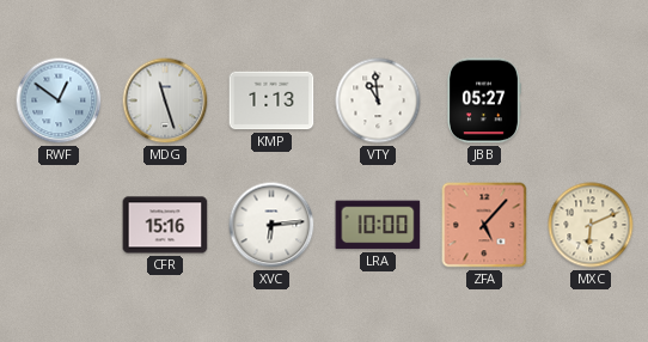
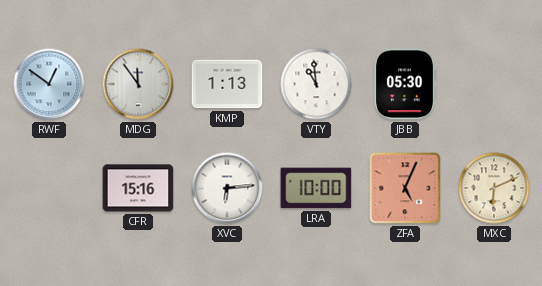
MDG: 11:27 -> 11:54
JBB: 05:27 -> 05:30
ZFA: 5:07 -> 5:04
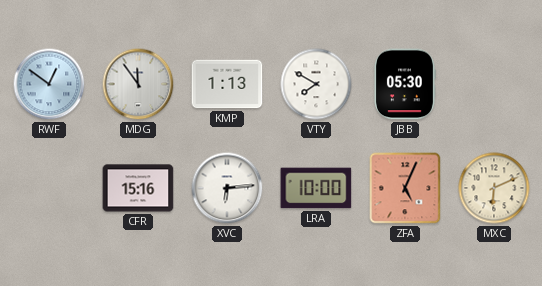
VTY: 10:59 -> 7:50
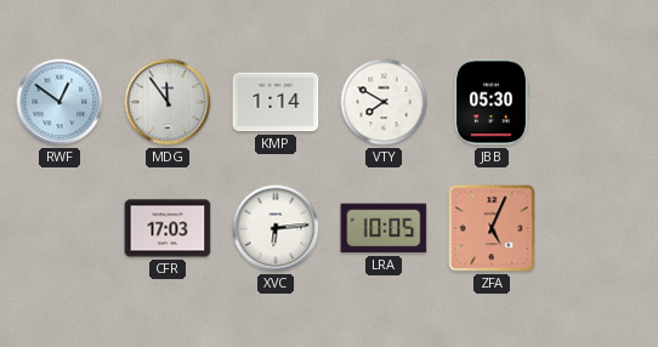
KMP: 1:13 -> 1:14
CFR: 15:16 -> 17:03
LRA: 10:00 -> 10:05
MXC: 6:11 -> none
